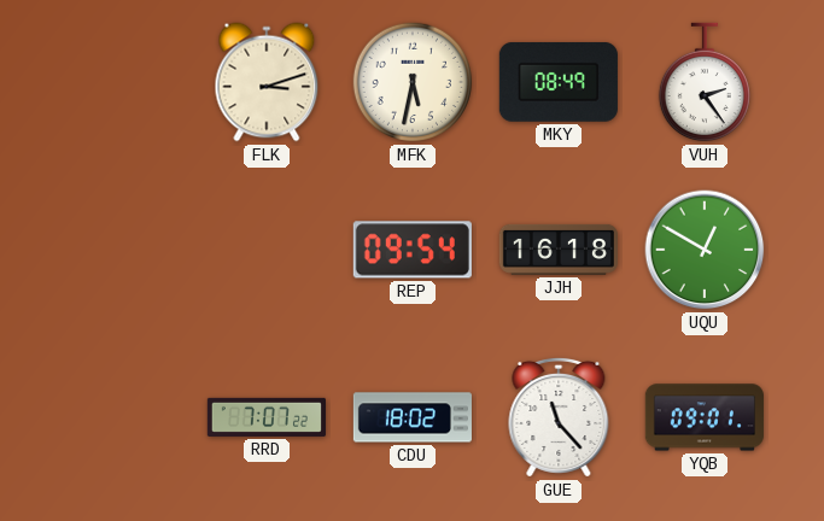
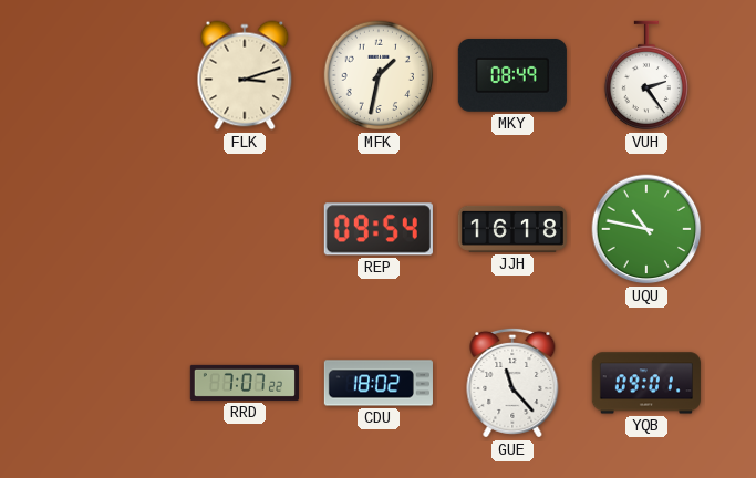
MFK: 5:32 -> 1:32
UQU: 12:50 -> 10:47
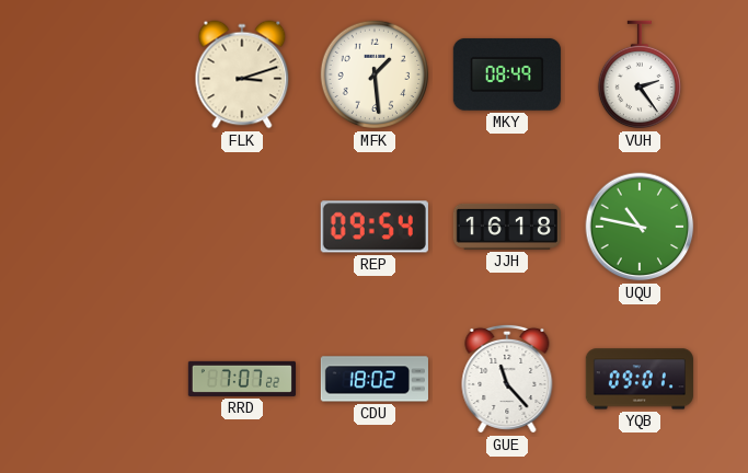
MFK: 1:32 -> 1:29
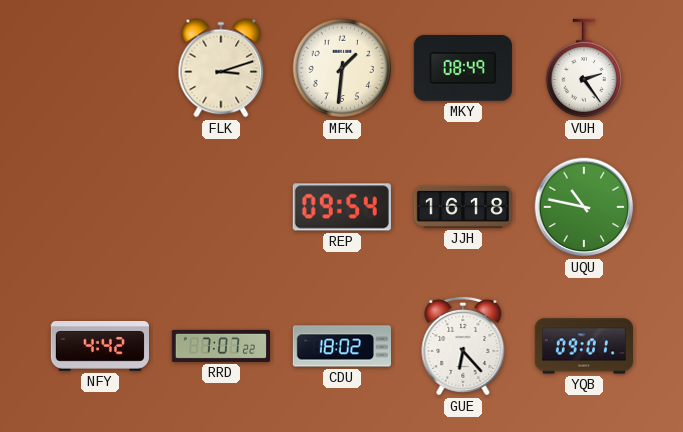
MFK: 1:29 -> 1:31
NFY: none -> 4:42
GUE: 11:23 -> 6:23
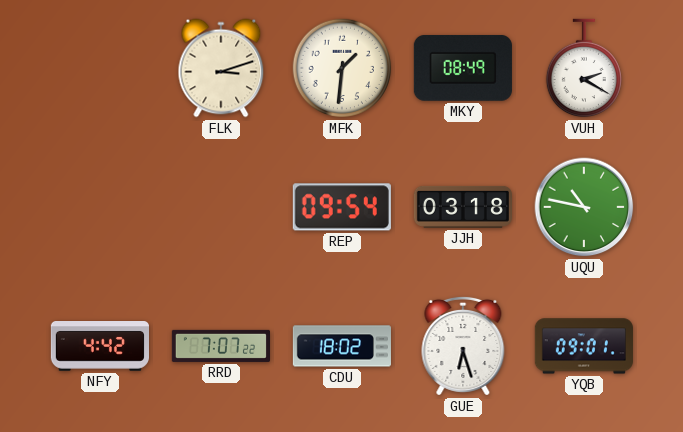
VUH: 2:24 -> 2:20
JJH: 16:18 -> 03:18
GUE: 6:23 -> 6:27
